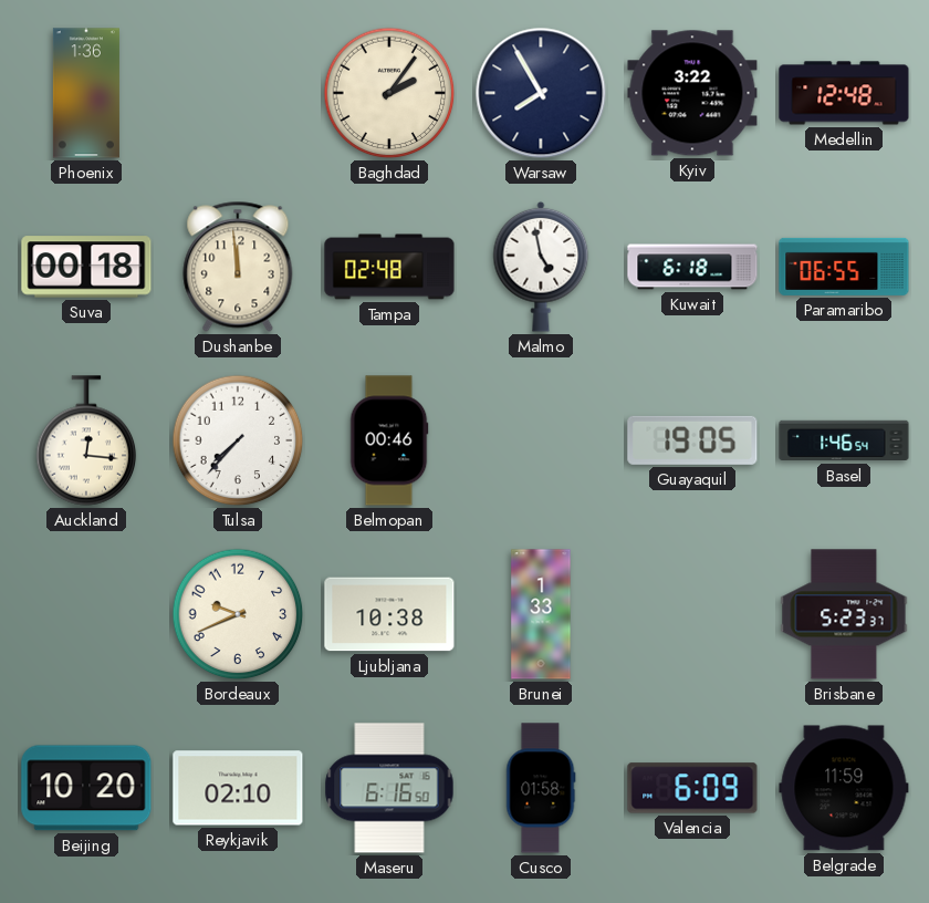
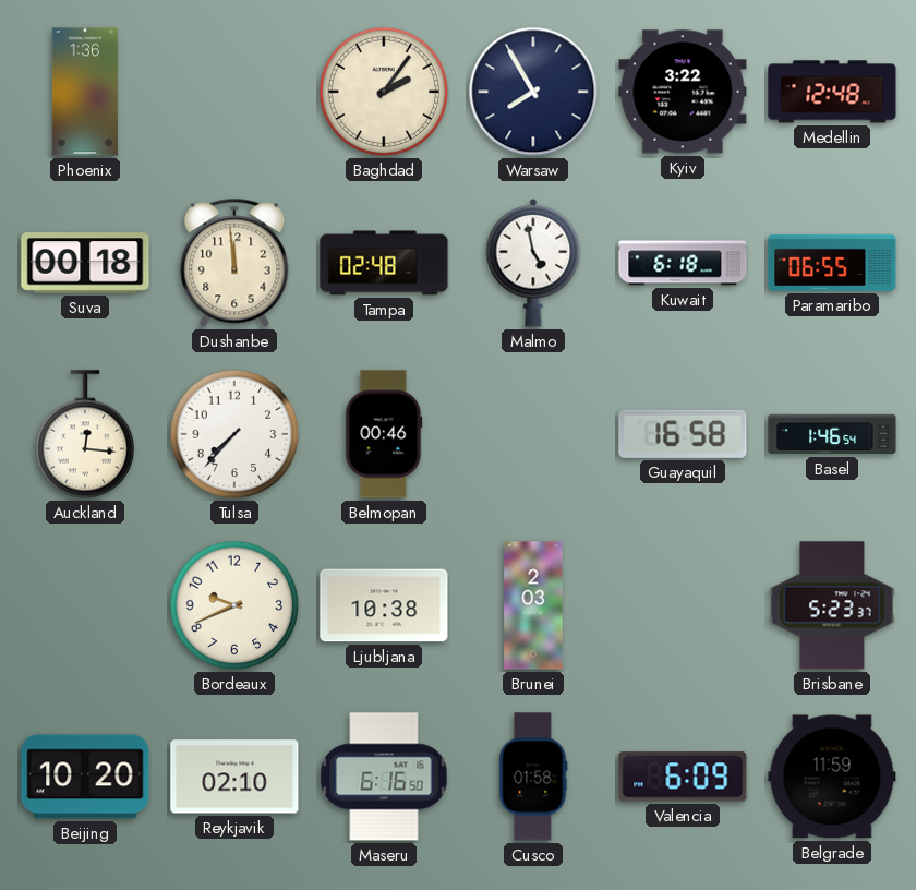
Guayaquil: 19:05 -> 16:58
Brunei: 1:33 -> 2:03
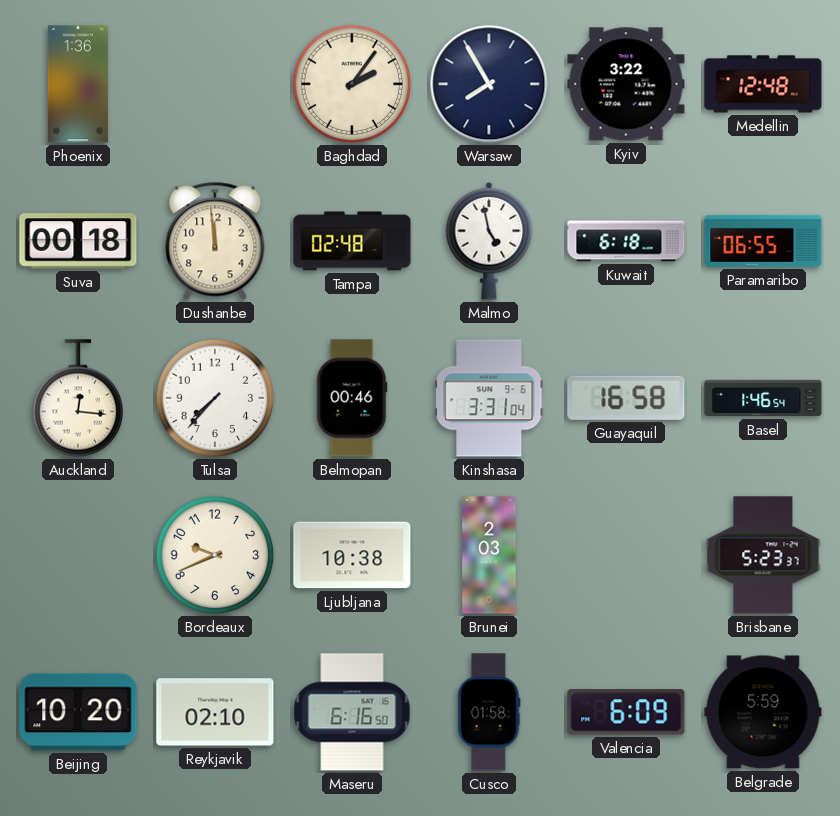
Kinshasa: none -> 3:31
Belgrade: 11:59 -> 5:59
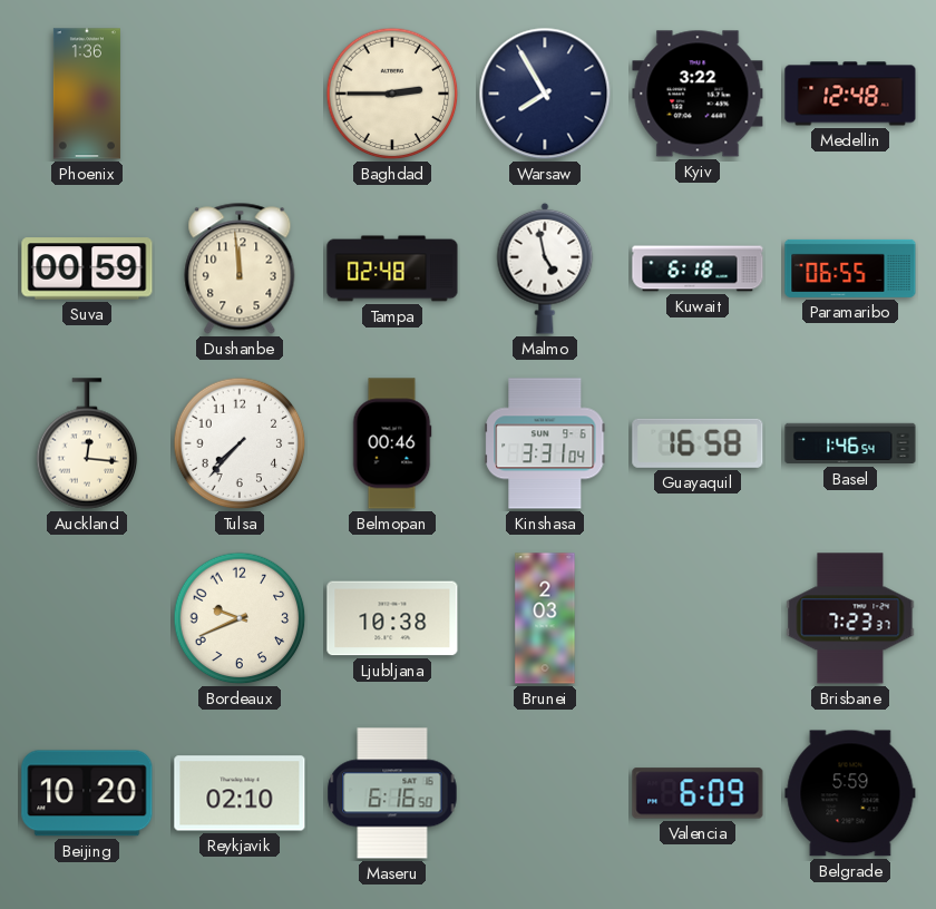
Baghdad: 2:06 -> 2:45
Suva: 00:18 -> 00:59
Brisbane: 5:23 -> 7:23
Cusco: 01:58 -> none
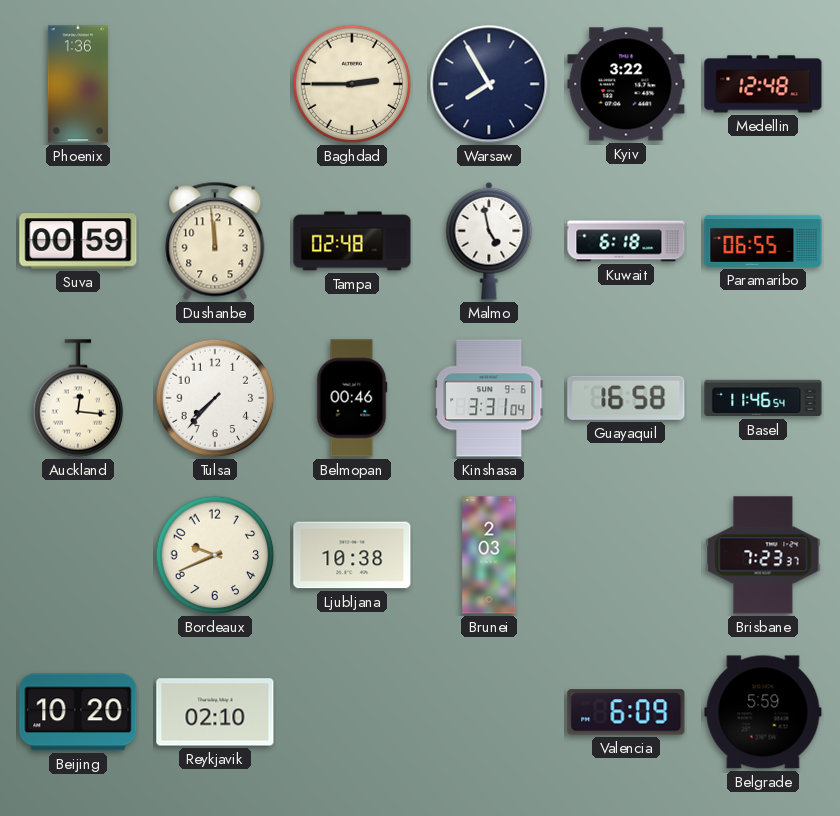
Basel: 1:46 -> 11:46
Maseru: 6:16 -> none
